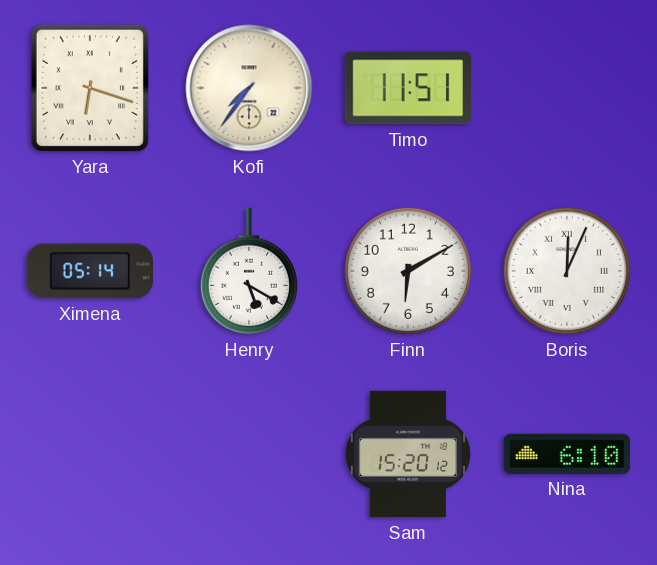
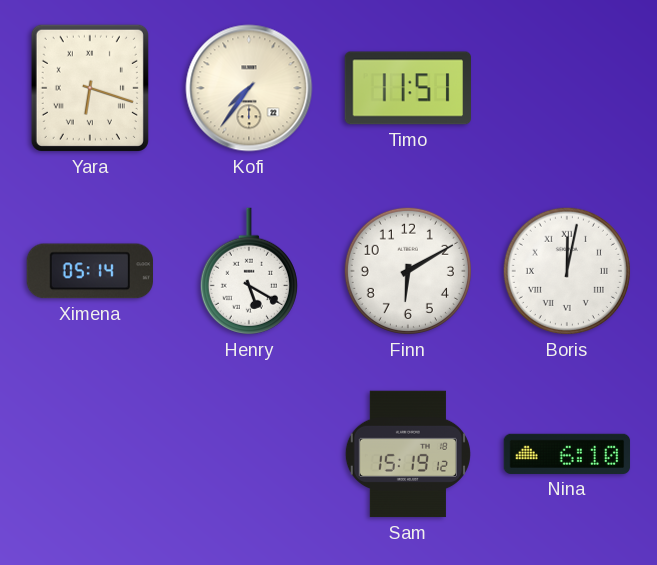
Boris: 12:04 -> 12:02
Sam: 15:20 -> 15:19
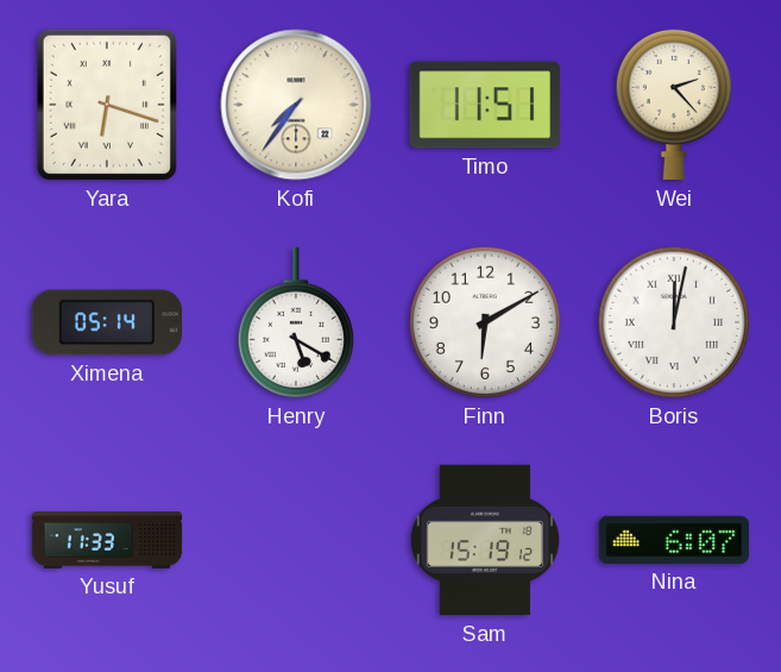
Wei: none -> 2:23
Yusuf: none -> 11:33
Nina: 6:10 -> 6:07
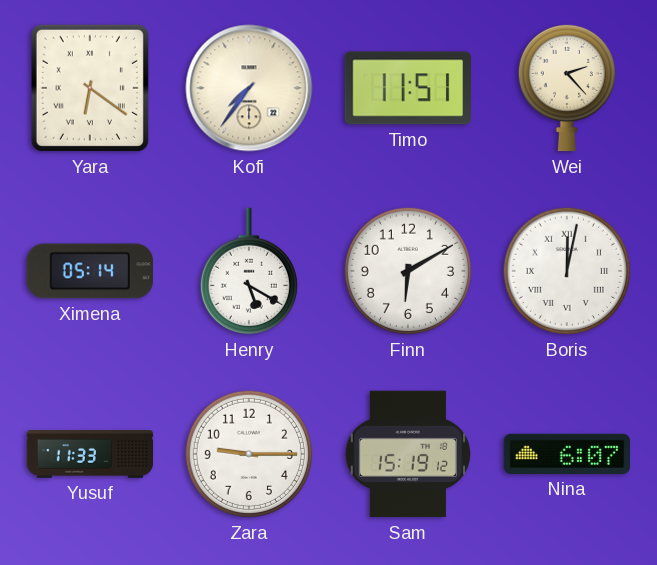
Yara: 6:18 -> 6:21
Zara: none -> 9:15
